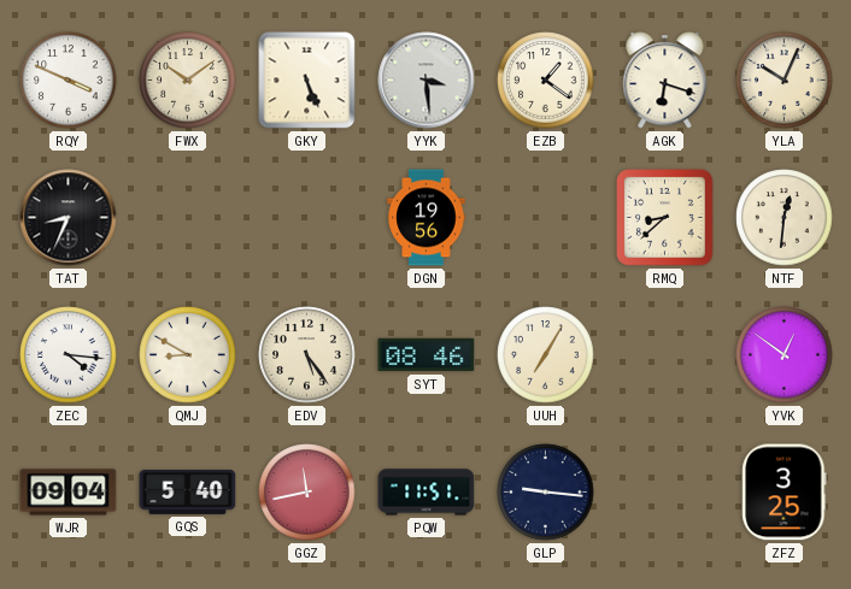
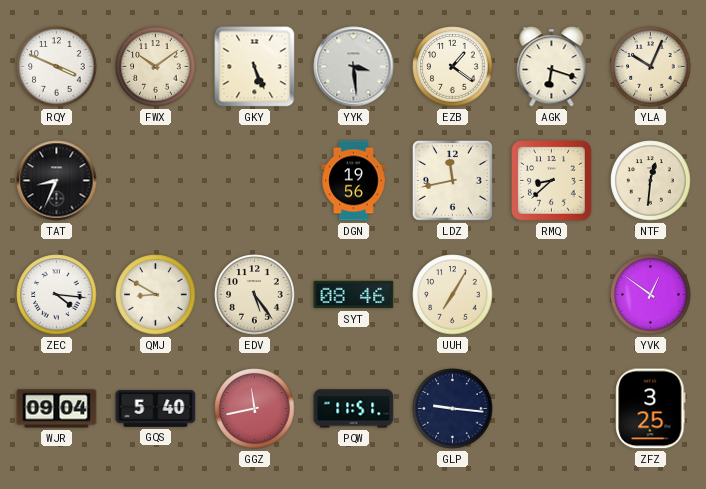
LDZ: none -> 11:43
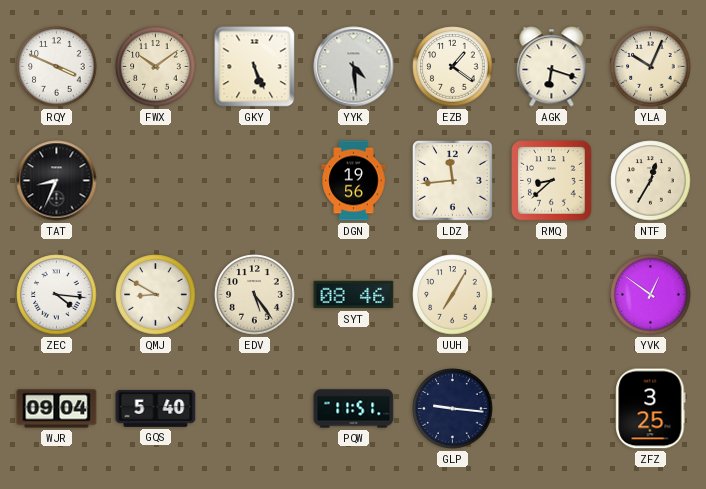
YYK: 3:29 -> 4:29
LDZ: 11:43 -> 11:44
NTF: 12:31 -> 12:35
GGZ: 11:43 -> none
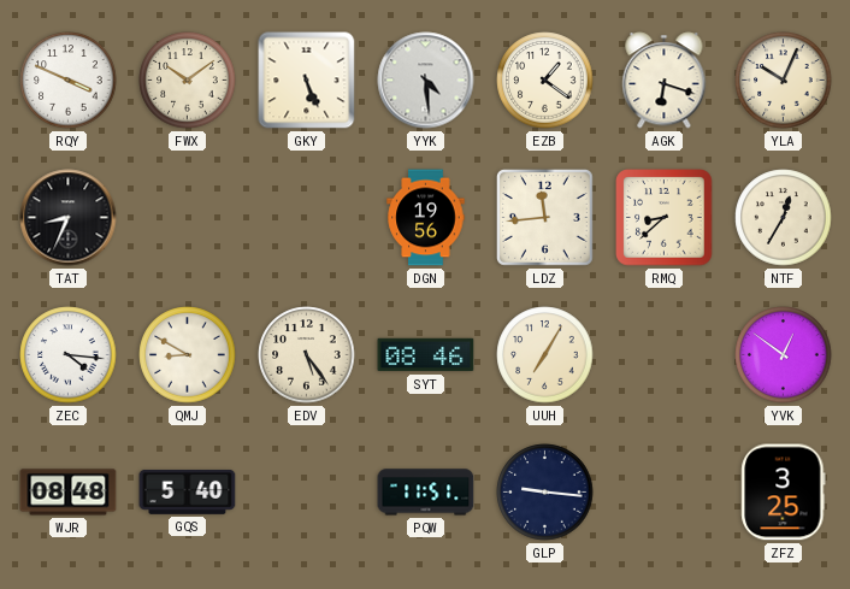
WJR: 09:04 -> 08:48
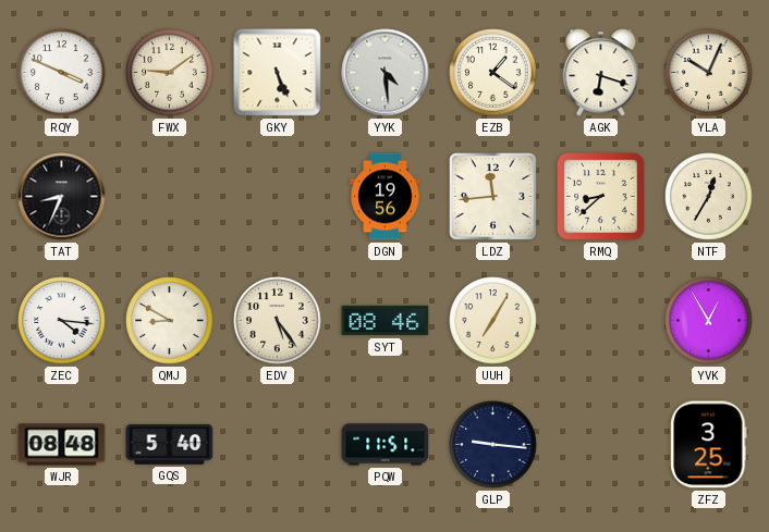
FWX: 10:09 -> 9:09
YVK: 12:51 -> 12:55
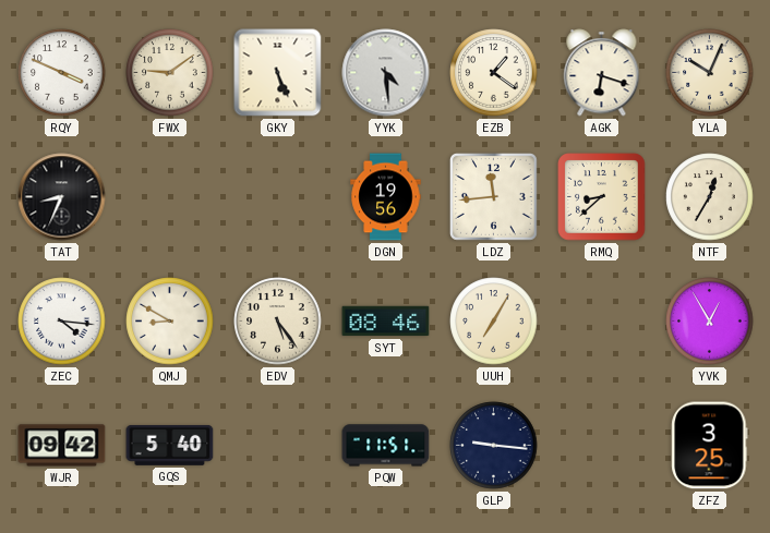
WJR: 08:48 -> 09:42
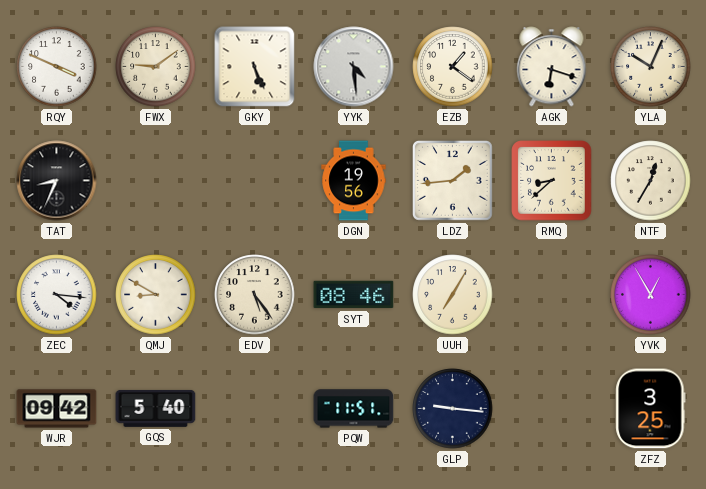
LDZ: 11:44 -> 1:44
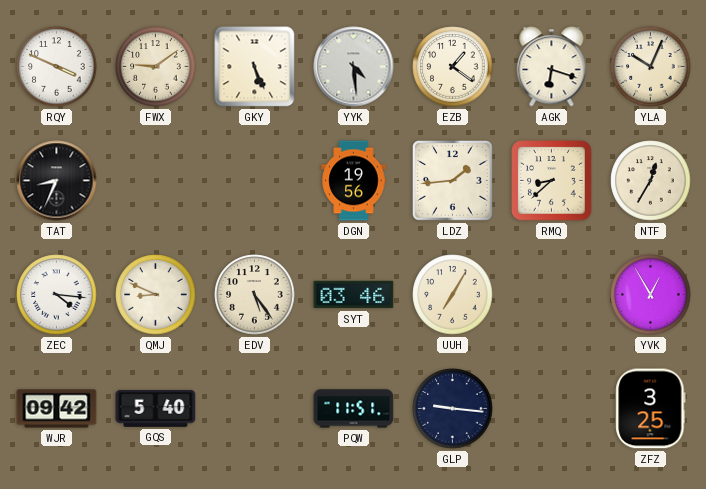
QMJ: 8:50 -> 8:49
SYT: 08:46 -> 03:46
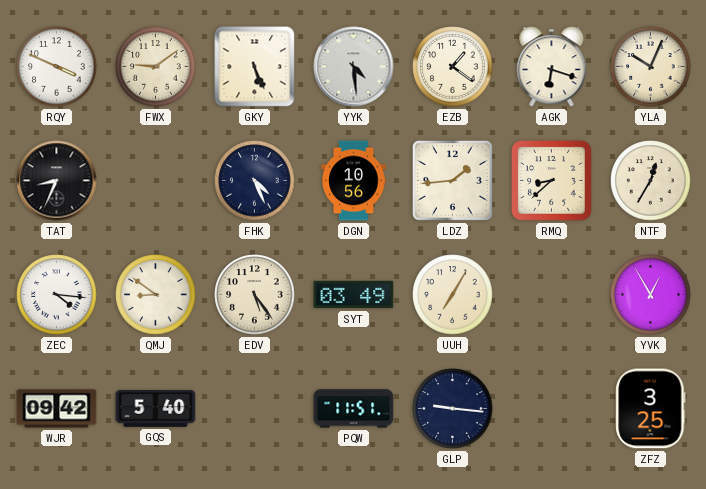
FHK: none -> 4:26
DGN: 19:56 -> 10:56
QMJ: 8:49 -> 8:51
SYT: 03:46 -> 03:49
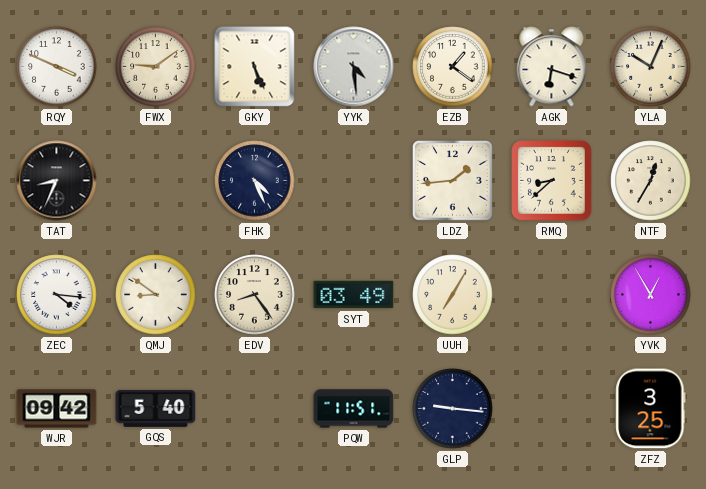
DGN: 10:56 -> none
EDV: 5:24 -> 8:24
